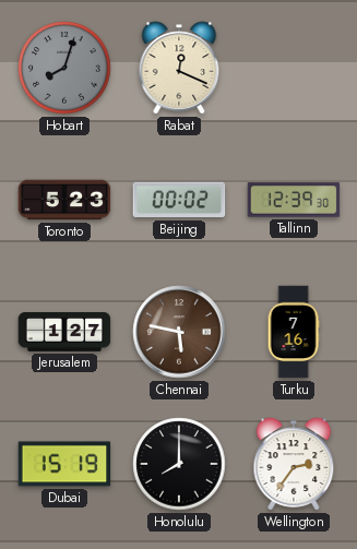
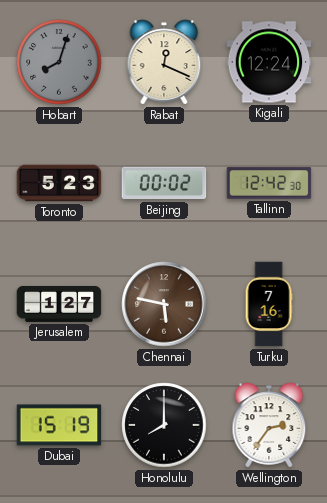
Kigali: none -> 12:24
Tallinn: 12:39 -> 12:42
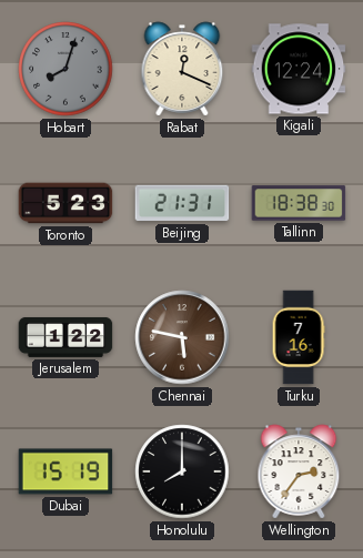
Beijing: 00:02 -> 21:31
Tallinn: 12:42 -> 18:38
Jerusalem: 1:27 -> 1:22
